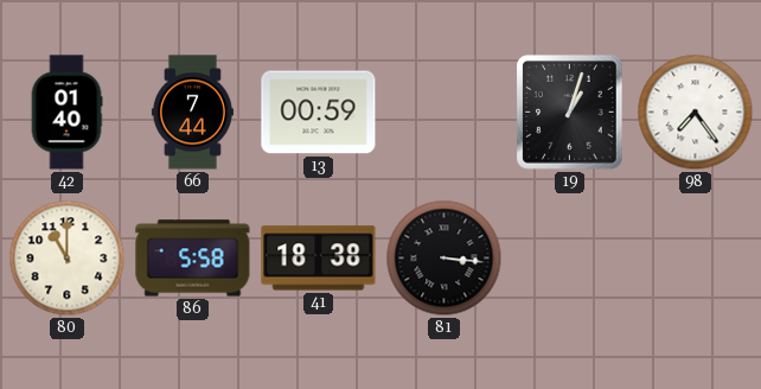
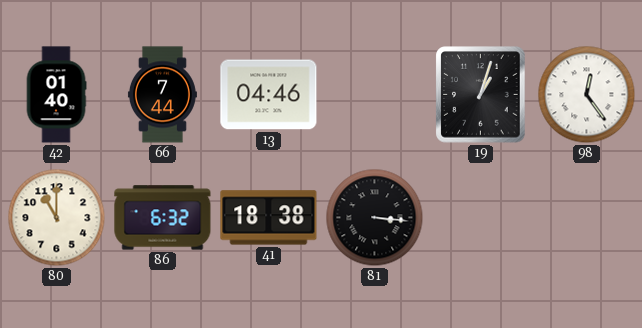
13: 00:59 -> 04:46
98: 7:24 -> 12:24
86: 5:58 -> 6:32
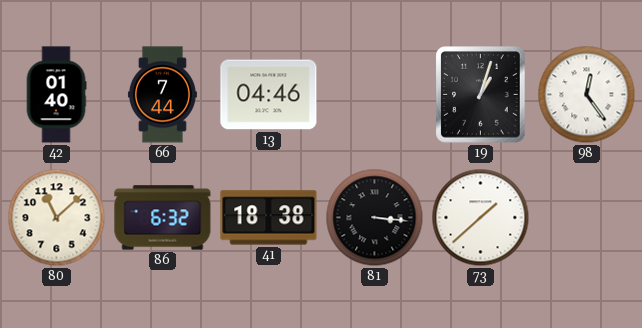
80: 11:00 -> 11:08
73: none -> 1:38
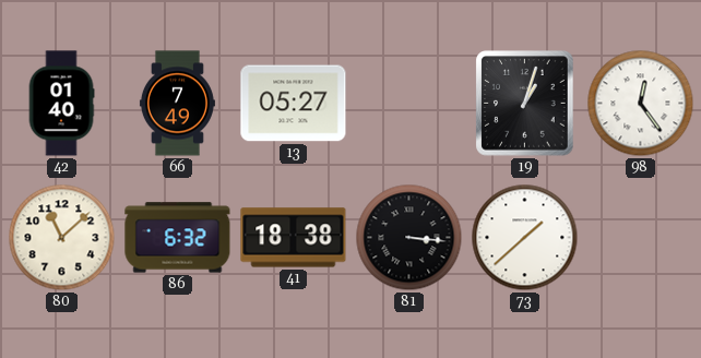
66: 7:44 -> 7:49
13: 04:46 -> 05:27
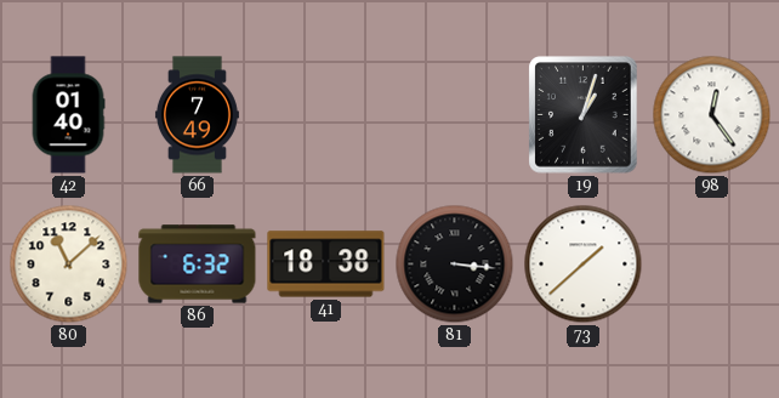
13: 05:27 -> none
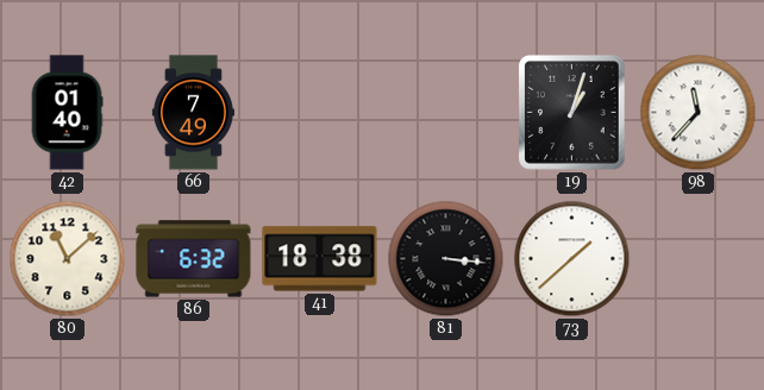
98: 12:24 -> 11:37
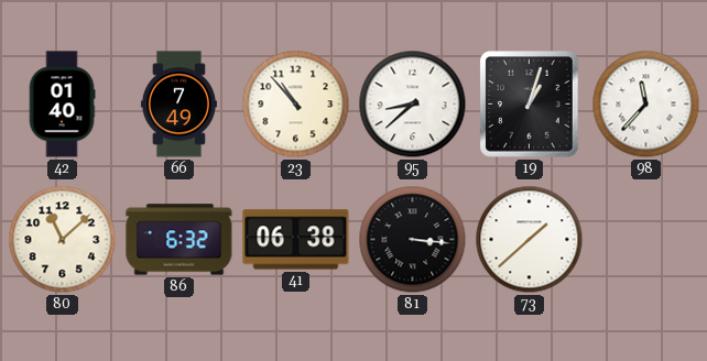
23: none -> 10:53
95: none -> 8:38
41: 18:38 -> 06:38
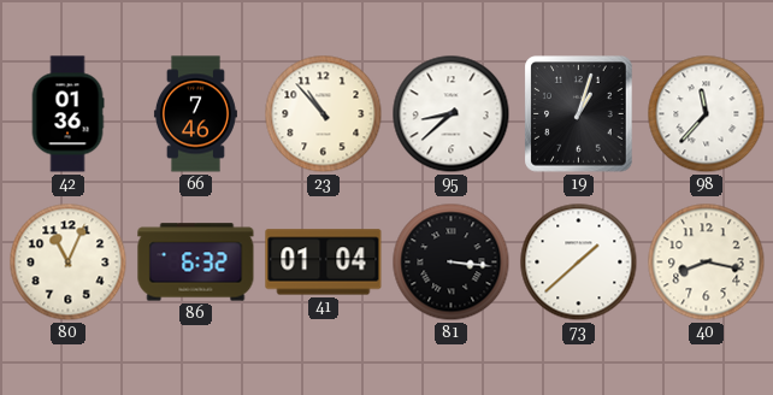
42: 01:40 -> 01:36
66: 7:49 -> 7:46
80: 11:08 -> 11:04
41: 06:38 -> 01:04
40: none -> 8:17
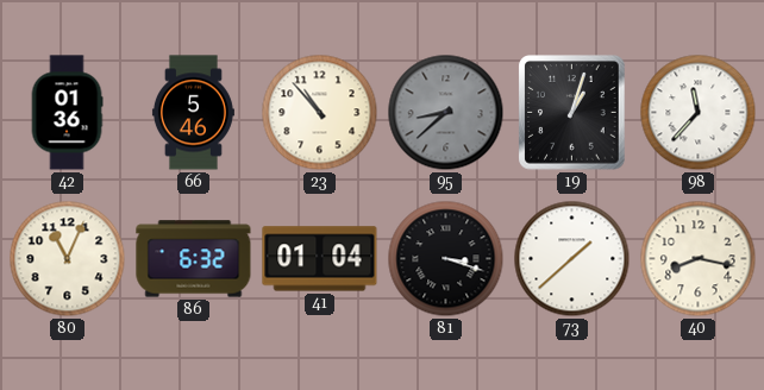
66: 7:46 -> 5:46
95 dial: white -> grey
81: 3:16 -> 3:18
